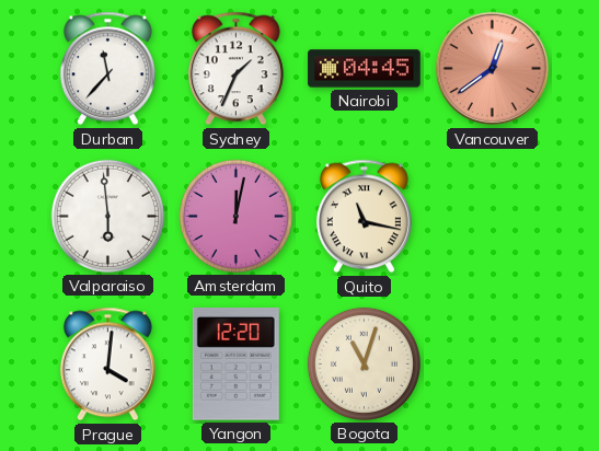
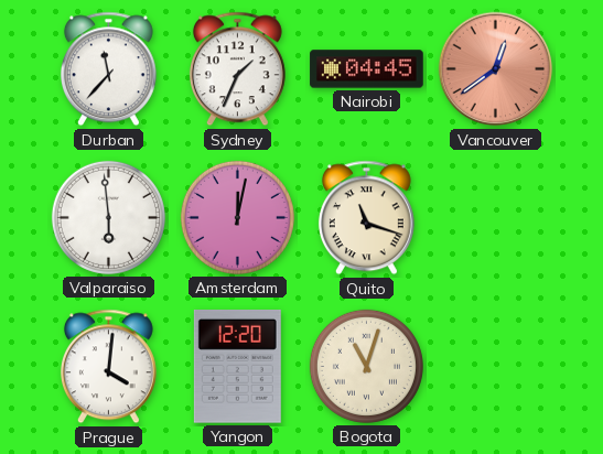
Quito: 11:17 -> 11:18
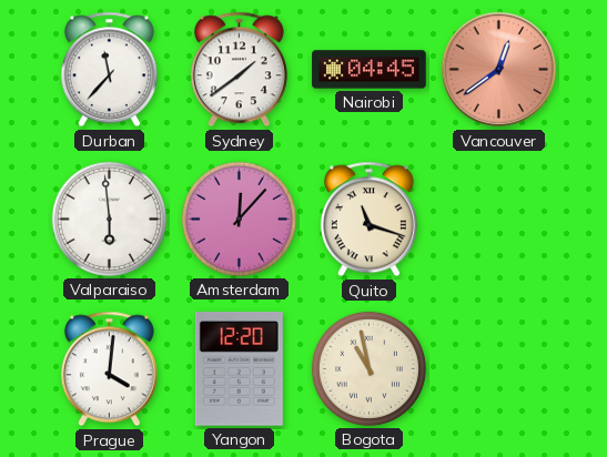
Sydney: 1:34 -> 1:39
Amsterdam: 12:02 -> 12:07
Bogota: 11:03 -> 10:58
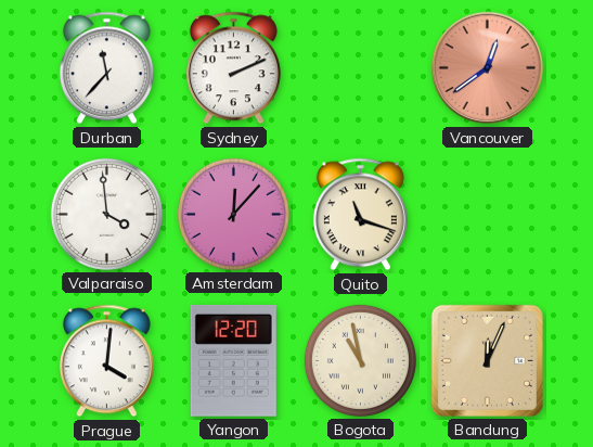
Sydney: 1:39 -> 2:11
Nairobi: 04:45 -> none
Valparaiso: 5:59 -> 3:59
Bandung: none -> 12:04
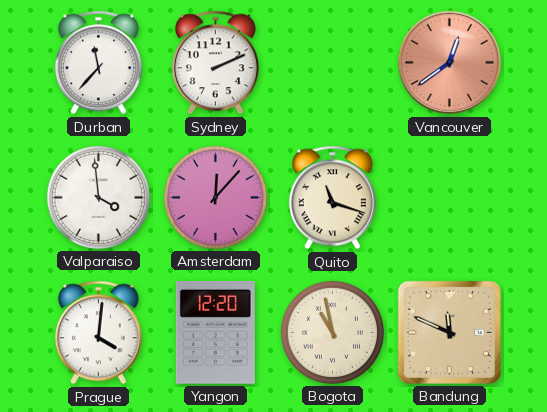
Bandung: 12:04 -> 11:49
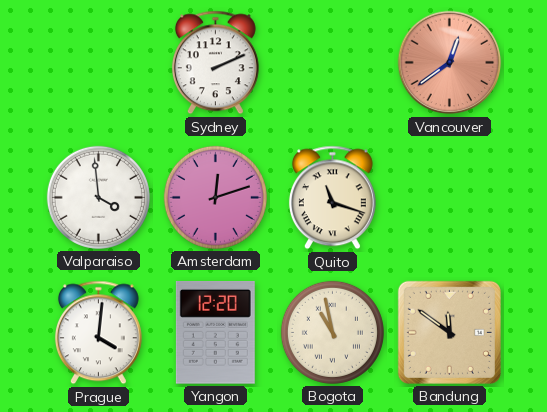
Durban: 11:37 -> none
Amsterdam: 12:07 -> 12:12
Bandung: 11:49 -> 11:51
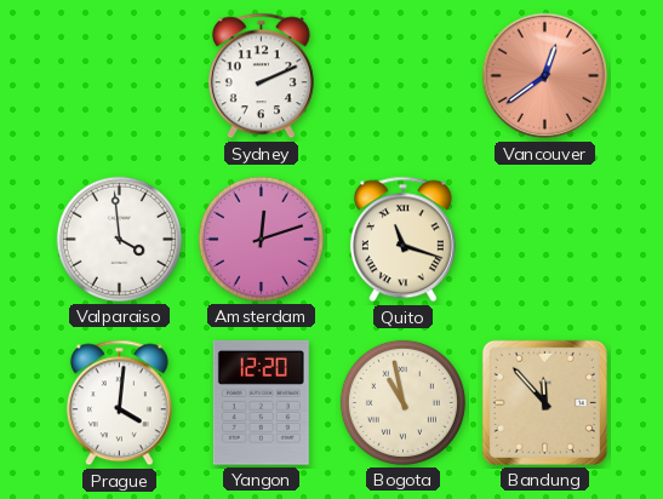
Bandung: 11:51 -> 11:53
